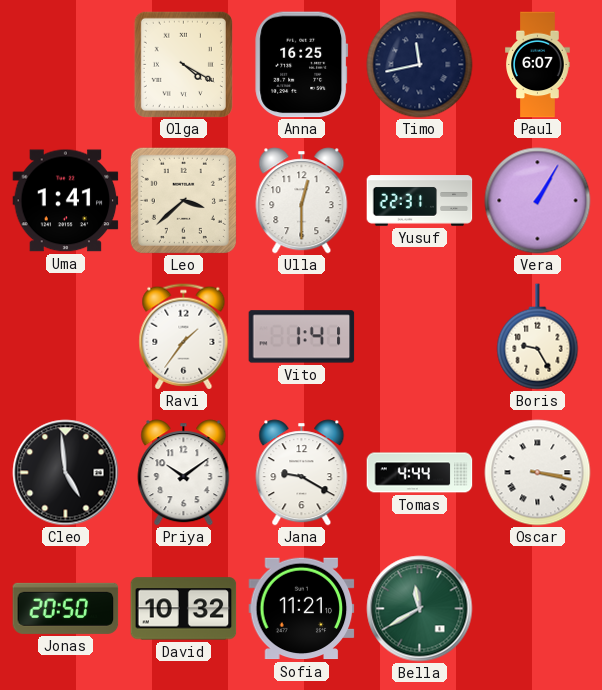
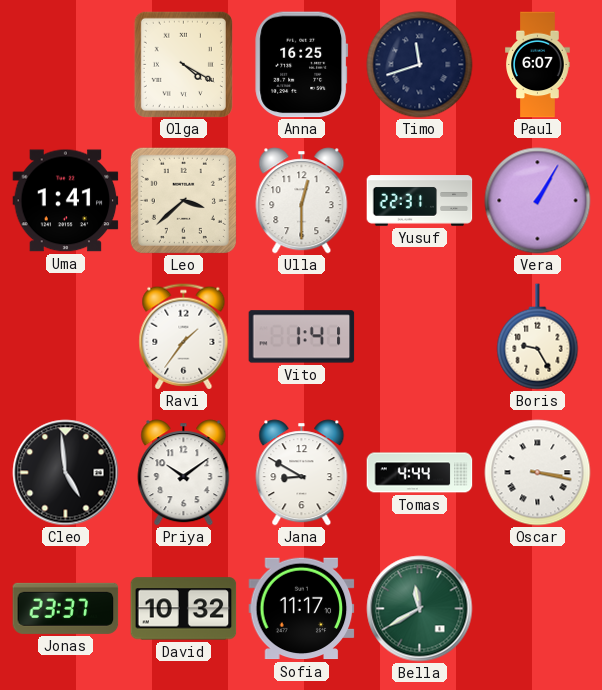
Timo: 11:43 -> 11:42
Jana: 9:20 -> 8:50
Jonas: 20:50 -> 23:37
Sofia: 11:21 -> 11:17
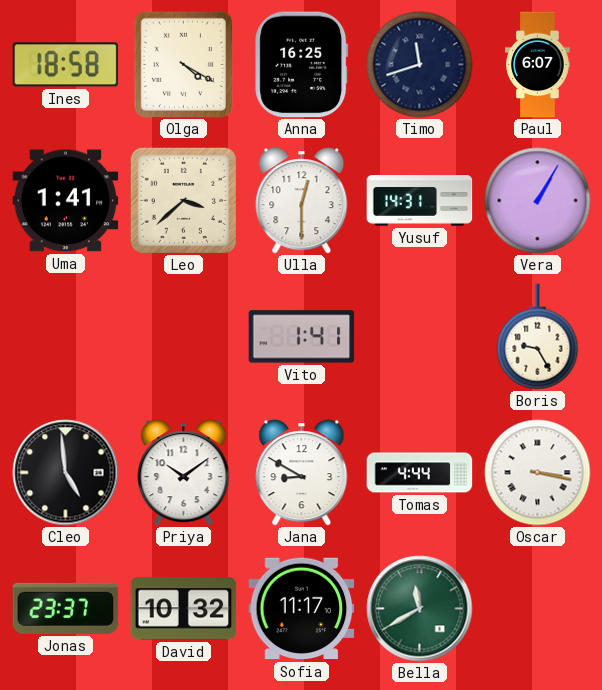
Ines: none -> 18:58
Yusuf: 22:31 -> 14:31
Ravi: 1:36 -> none
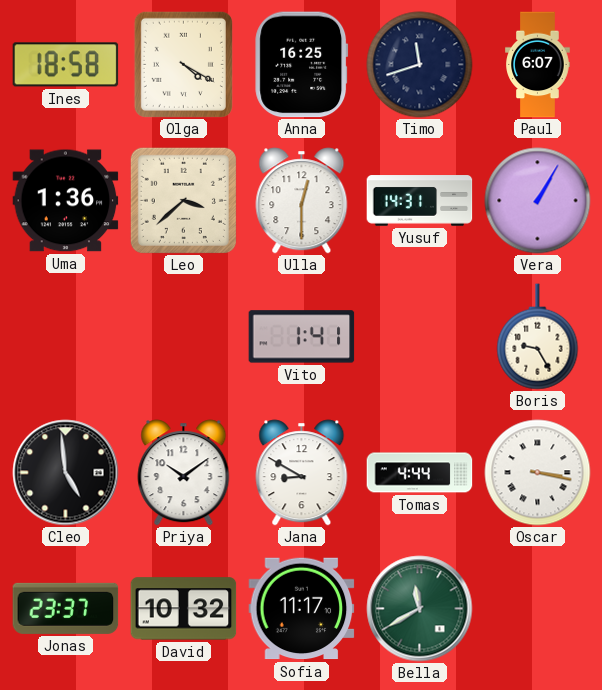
Uma: 1:41 -> 1:36
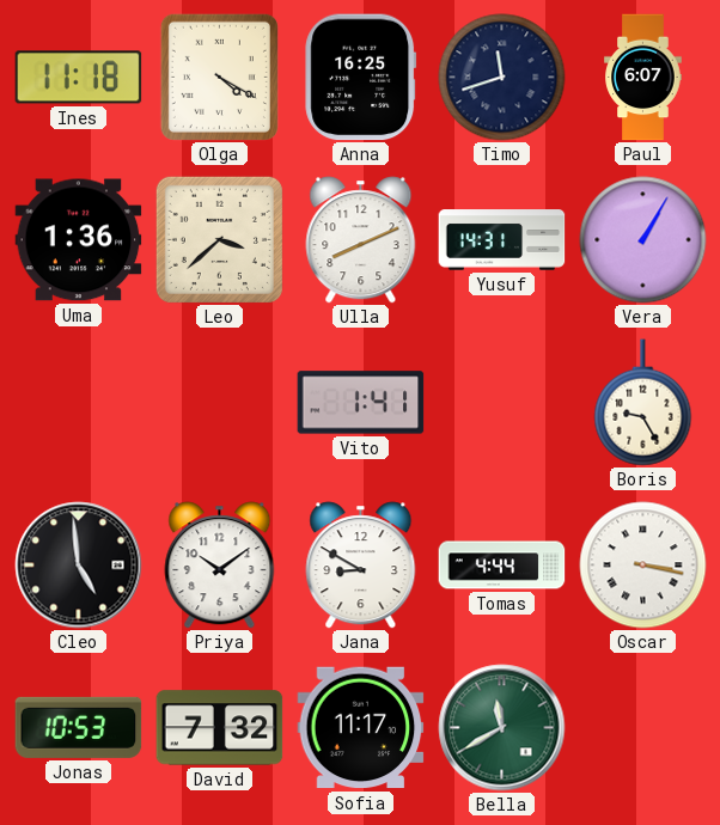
Ines: 18:58 -> 11:18
Ulla: 12:30 -> 8:11
Jonas: 23:37 -> 10:53
David: 10:32 -> 7:32
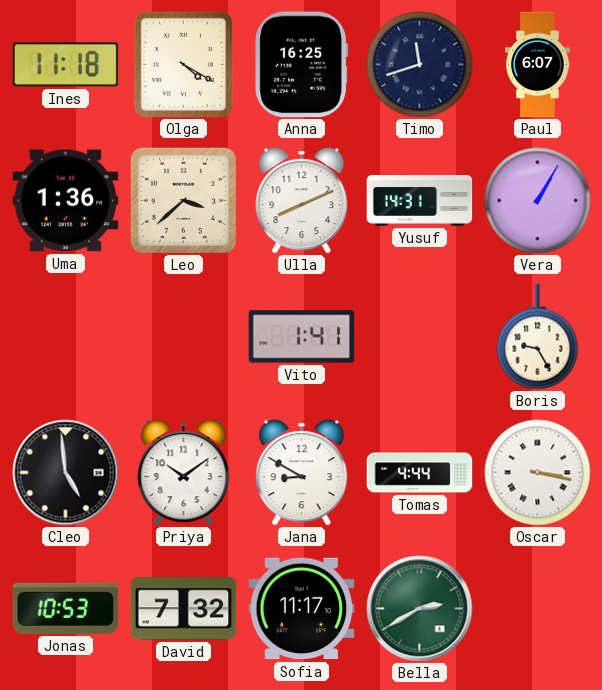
Bella: 11:40 -> 2:40
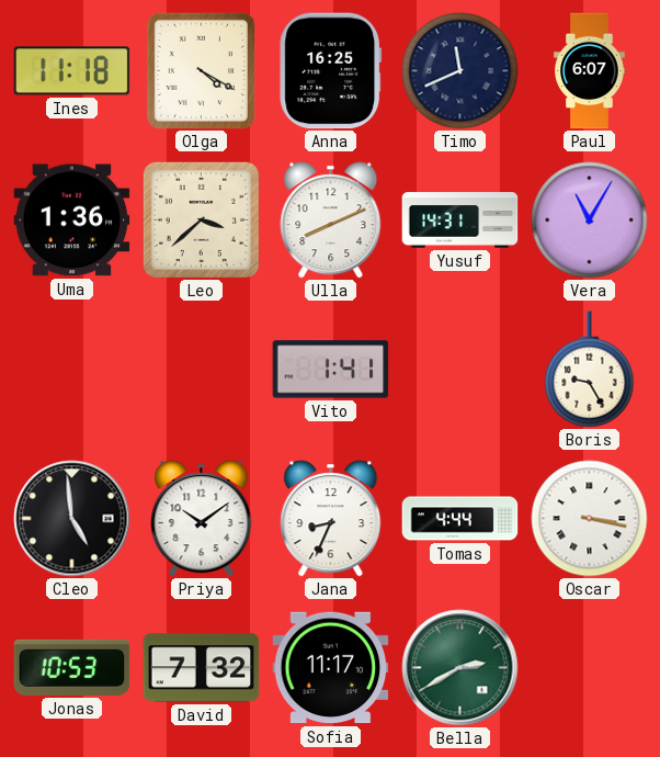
Timo: 11:42 -> 11:41
Vera: 1:05 -> 11:05
Jana: 8:50 -> 8:34
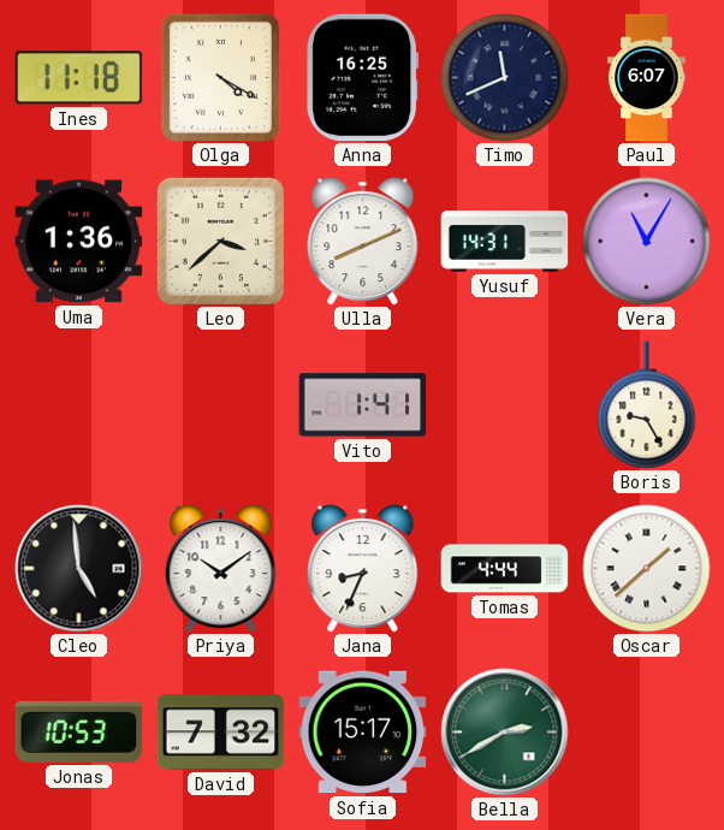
Oscar: 3:17 -> 1:38
Sofia: 11:17 -> 15:17
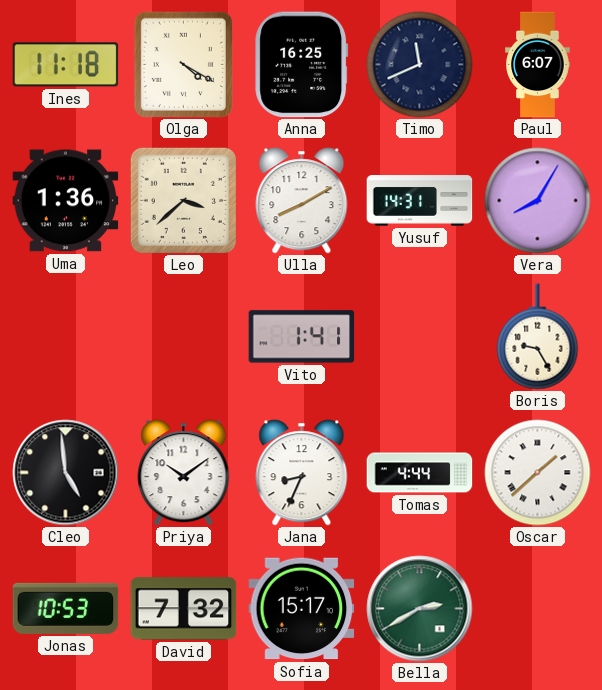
Ulla: 8:11 -> 8:10
Vera: 11:05 -> 8:05
